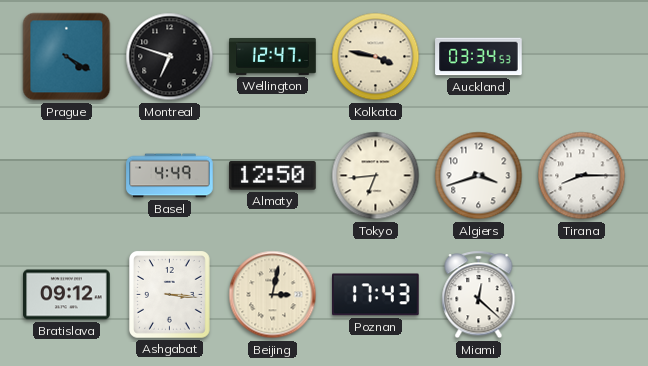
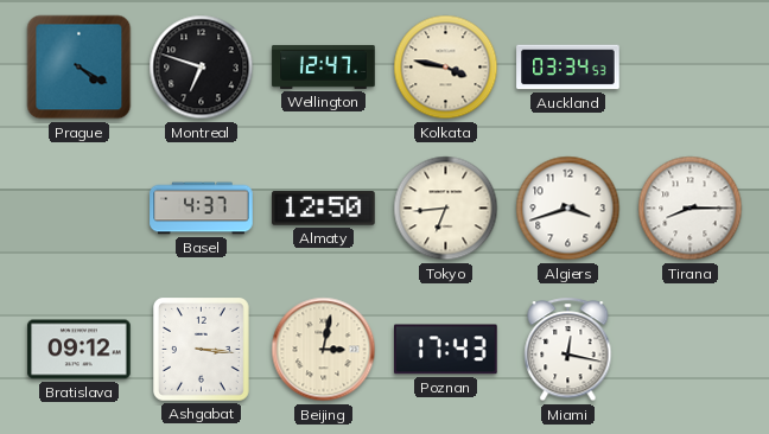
Basel: 4:49 -> 4:37
Miami: 12:22 -> 12:17
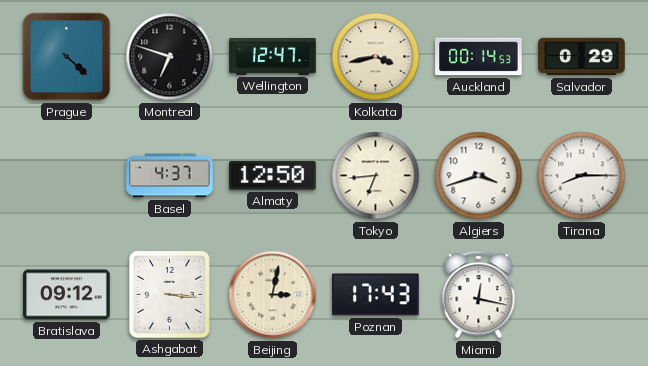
Prague: 4:20 -> 4:22
Kolkata: 3:47 -> 3:43
Auckland: 03:34 -> 00:14
Salvador: none -> 0:29
